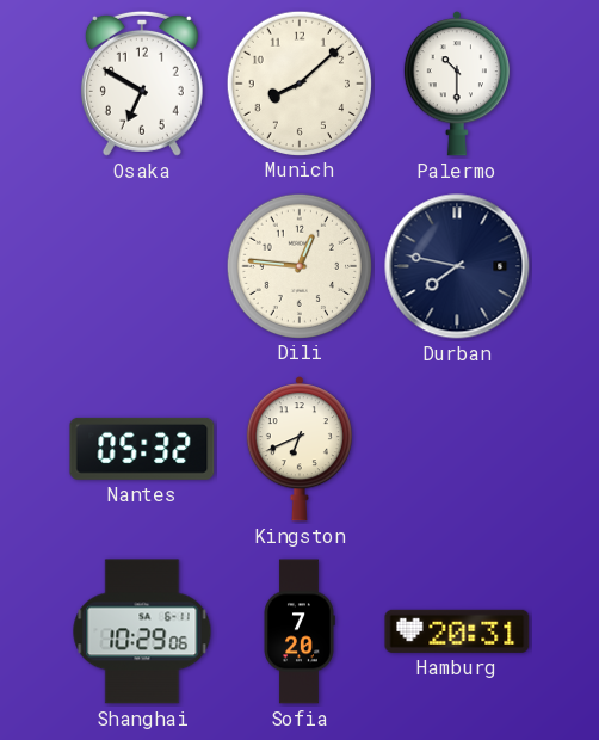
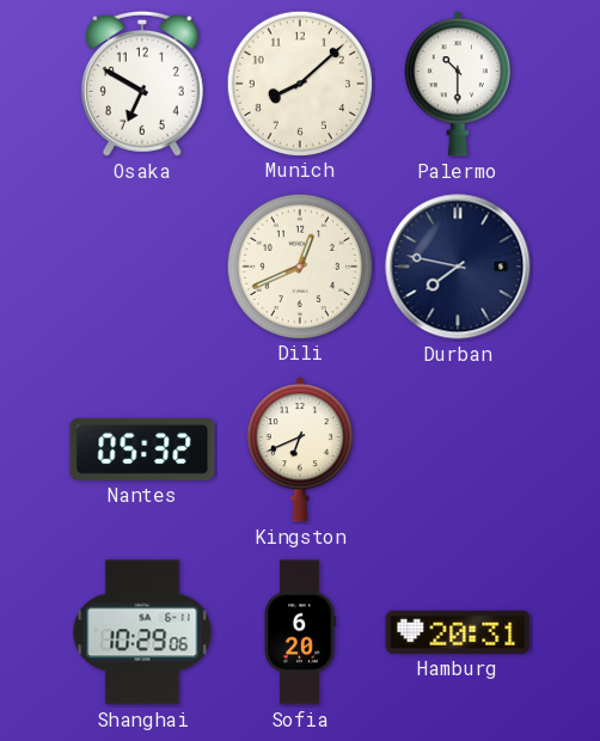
Dili: 12:46 -> 12:41
Sofia: 7:20 -> 6:20
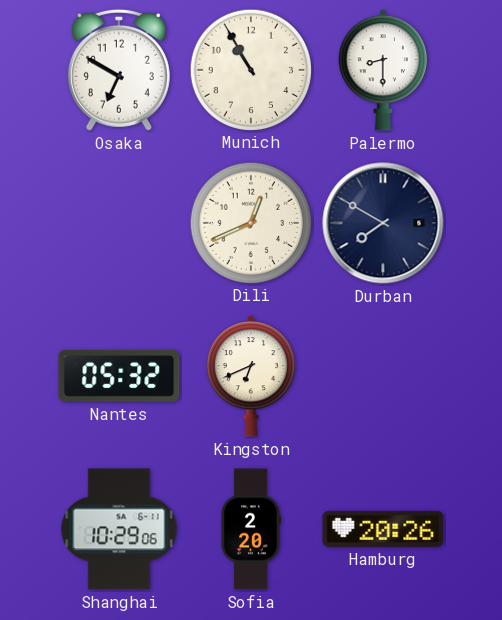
Munich: 8:08 -> 10:55
Palermo: 10:30 -> 8:30
Durban: 7:47 -> 7:50
Sofia: 6:20 -> 2:20
Hamburg: 20:31 -> 20:26
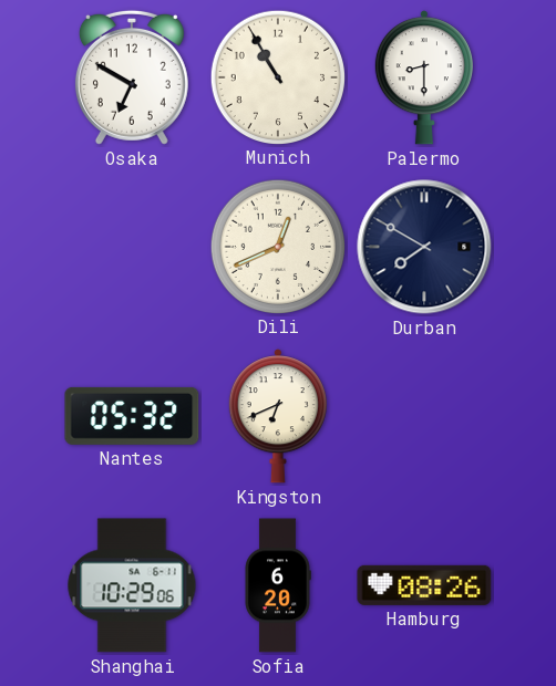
Sofia: 2:20 -> 6:20
Hamburg: 20:26 -> 08:26
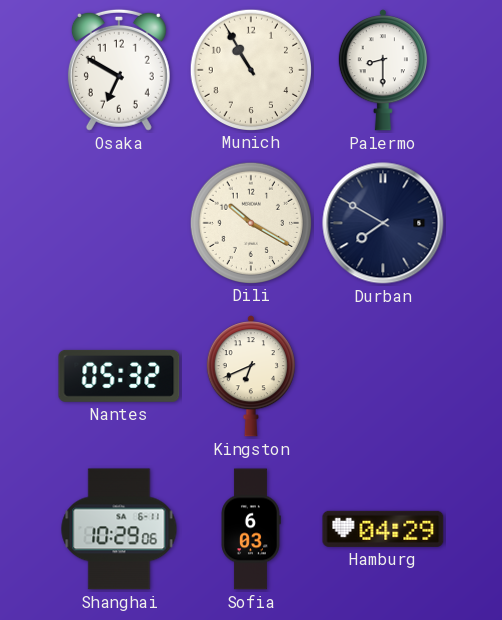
Dili: 12:41 -> 10:20
Sofia: 6:20 -> 6:03
Hamburg: 08:26 -> 04:29
